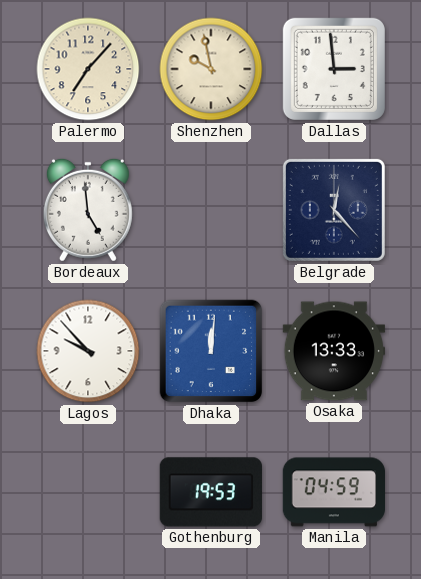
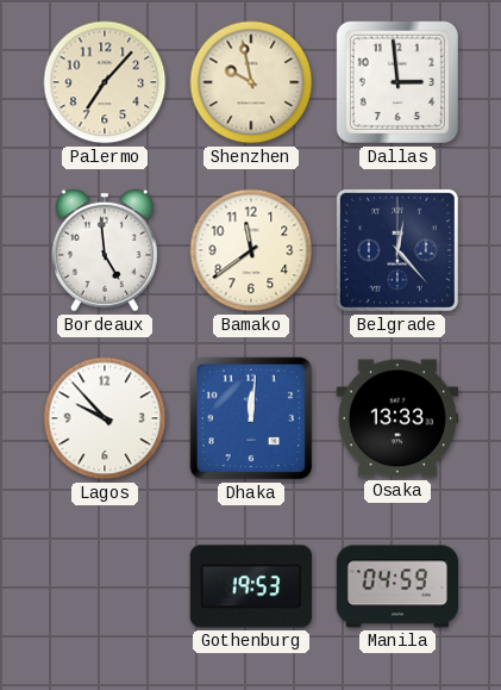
Bamako: none -> 11:39
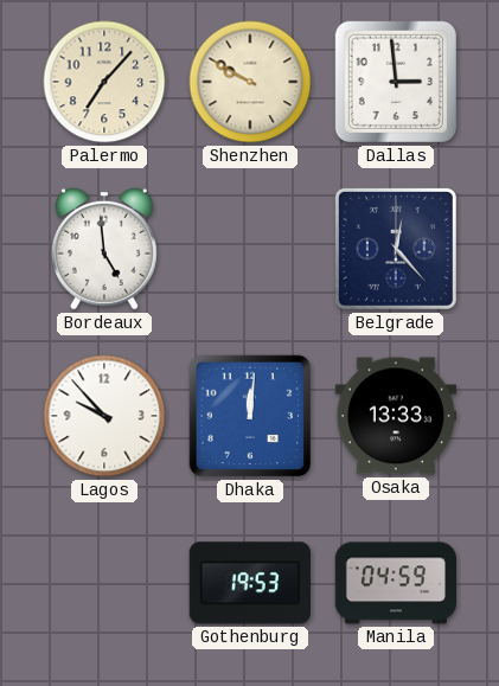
Shenzhen: 9:58 -> 9:50
Bamako: 11:39 -> none
